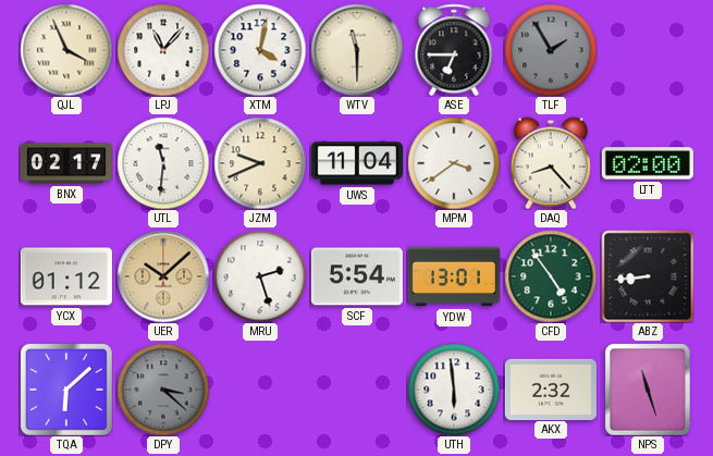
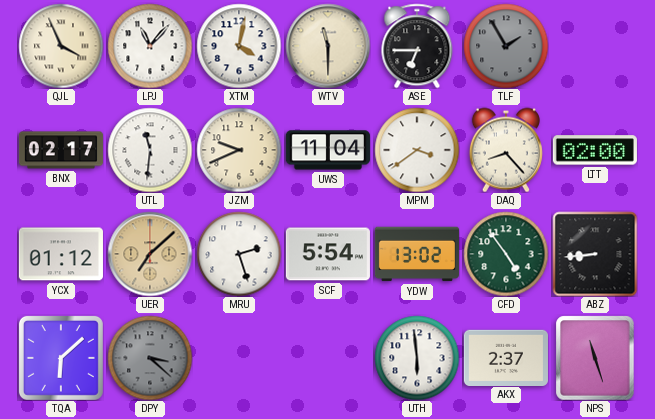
UER: 10:08 -> 7:08
YDW: 13:01 -> 13:02
AKX: 2:32 -> 2:37
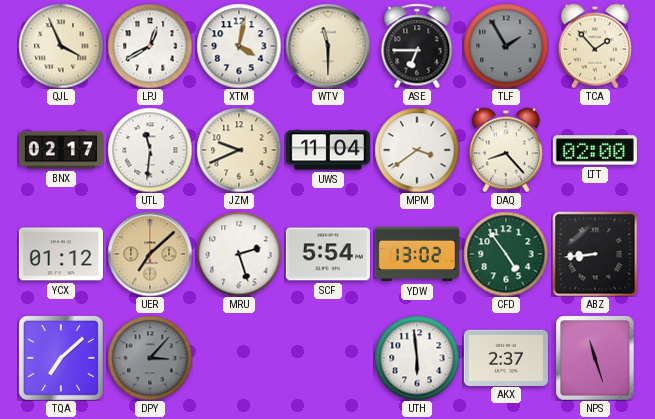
LPJ: 11:07 -> 12:40
TCA: none -> 1:53
TQA: 6:08 -> 7:08
DPY: 3:22 -> 3:07
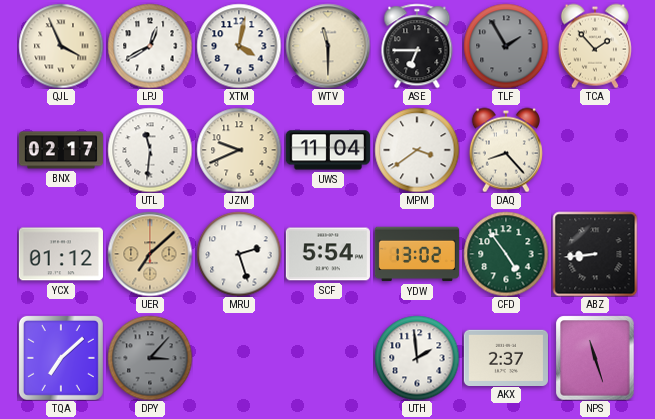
LTT: 02:00 -> none
UTH: 5:59 -> 1:59
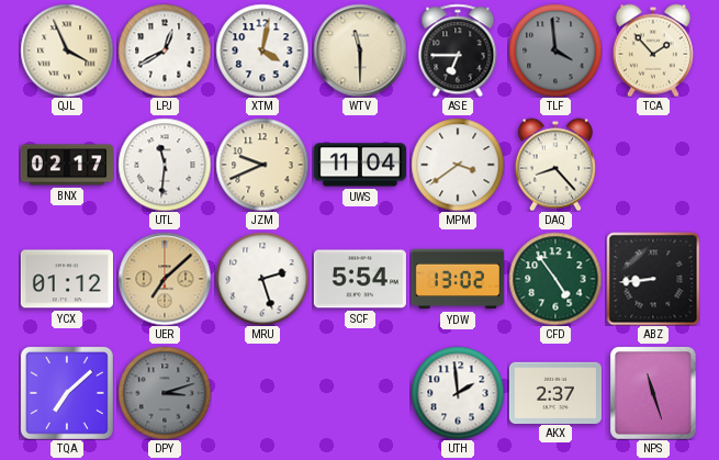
TLF: 1:55 -> 3:59
DPY: 3:07 -> 3:12
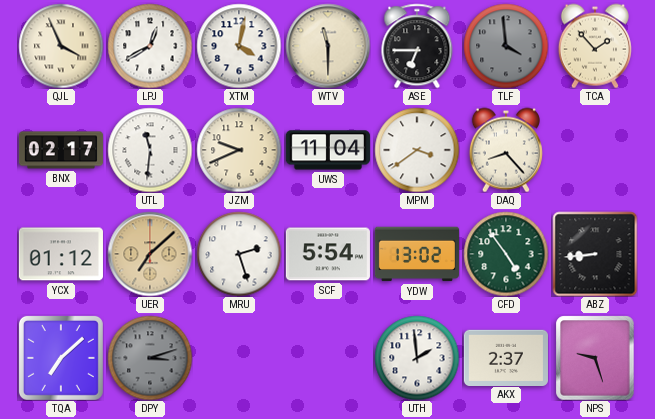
NPS: 11:27 -> 9:27
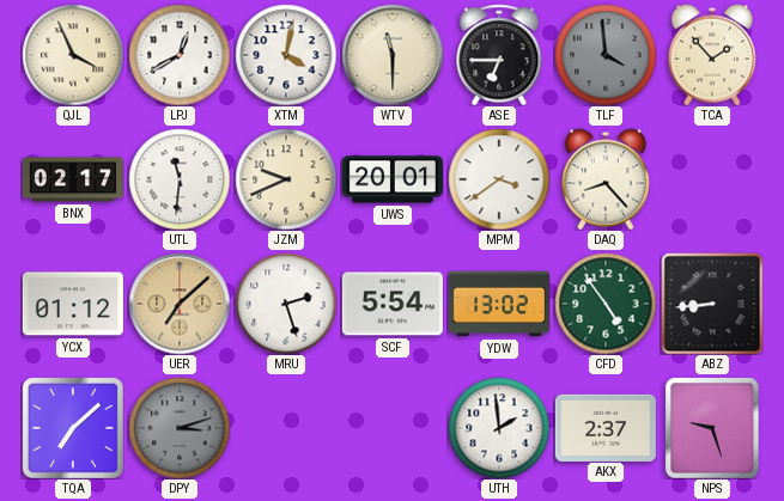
UWS: 11:04 -> 20:01
